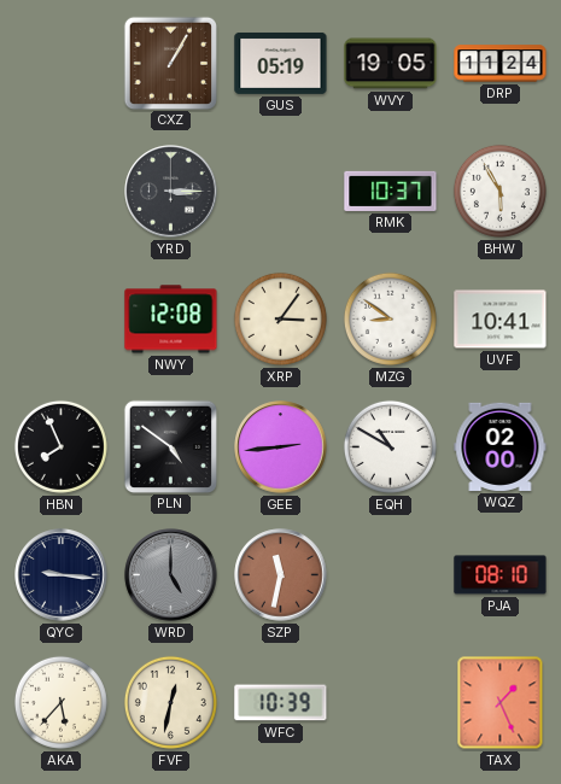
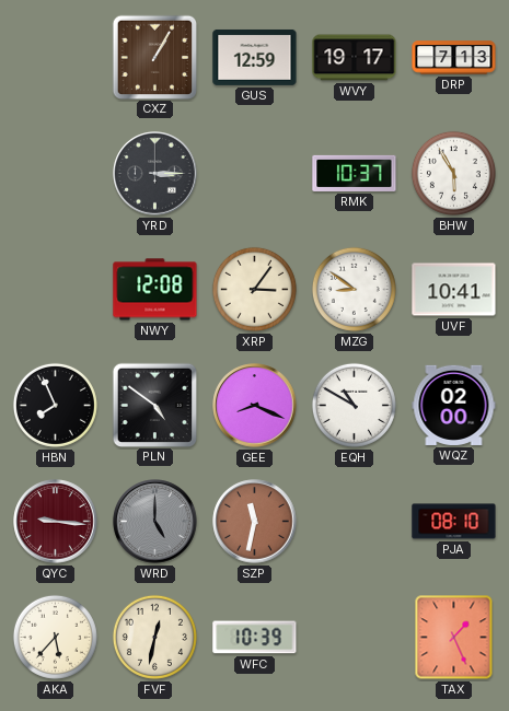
GUS: 05:19 -> 12:59
WVY: 19:05 -> 19:17
DRP: 11:24 -> 7:13
GEE: 2:44 -> 8:19
QYC dial: navy -> burgundy
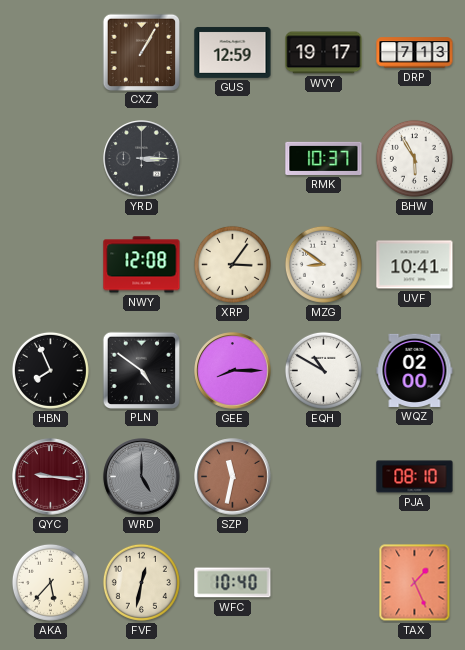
GEE: 8:19 -> 8:15
WFC: 10:39 -> 10:40
